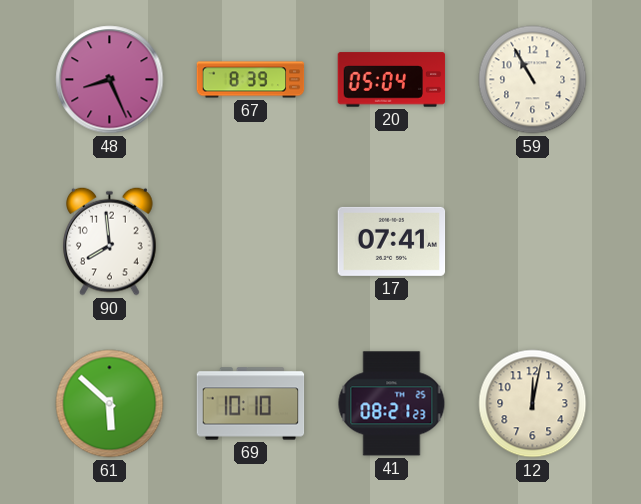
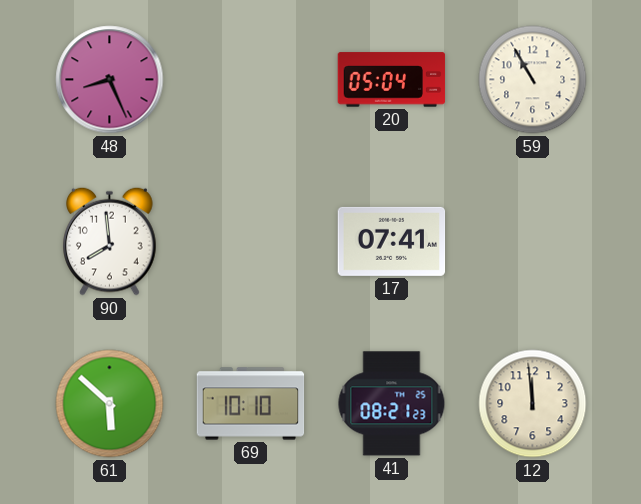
67: 8:39 -> none
12: 12:02 -> 11:59
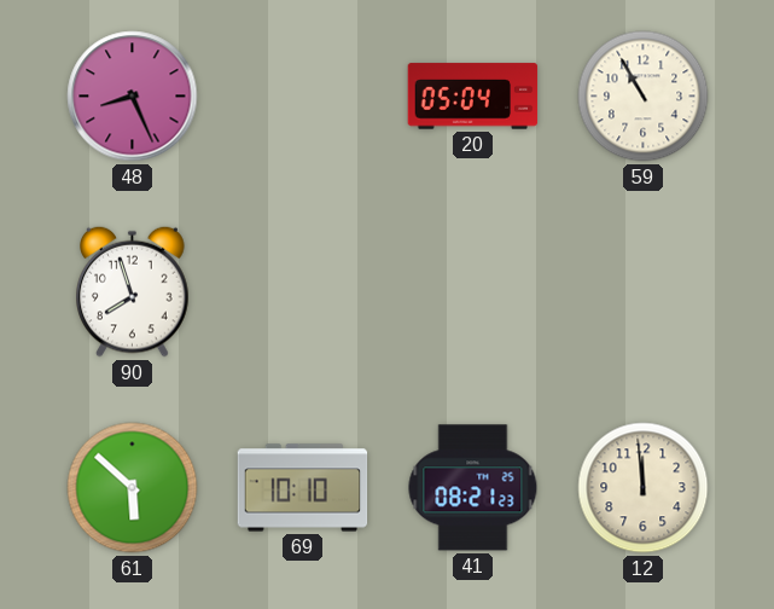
90: 7:59 -> 7:57
17: 07:41 -> none
